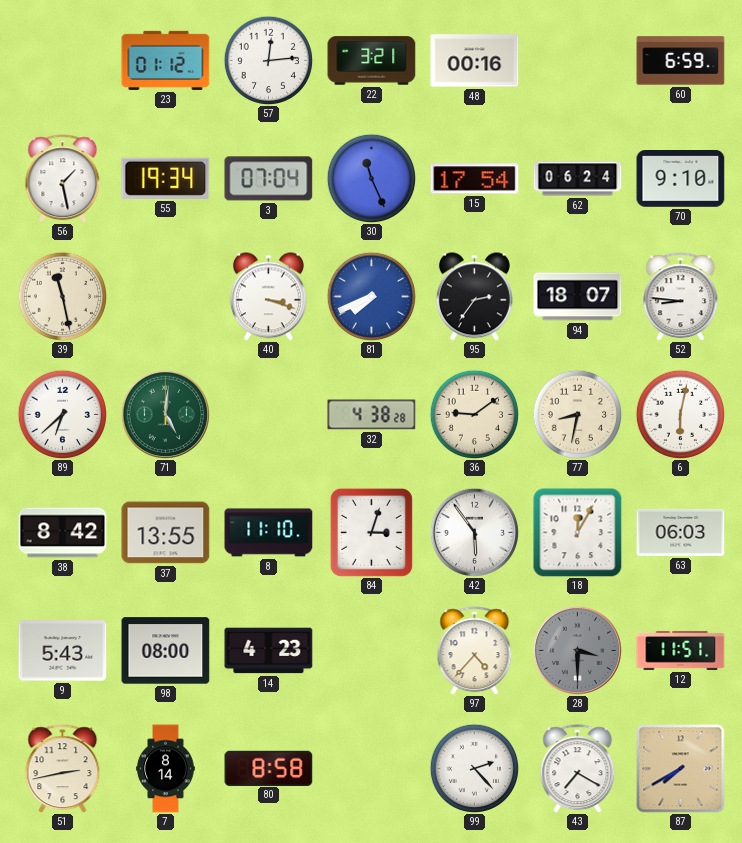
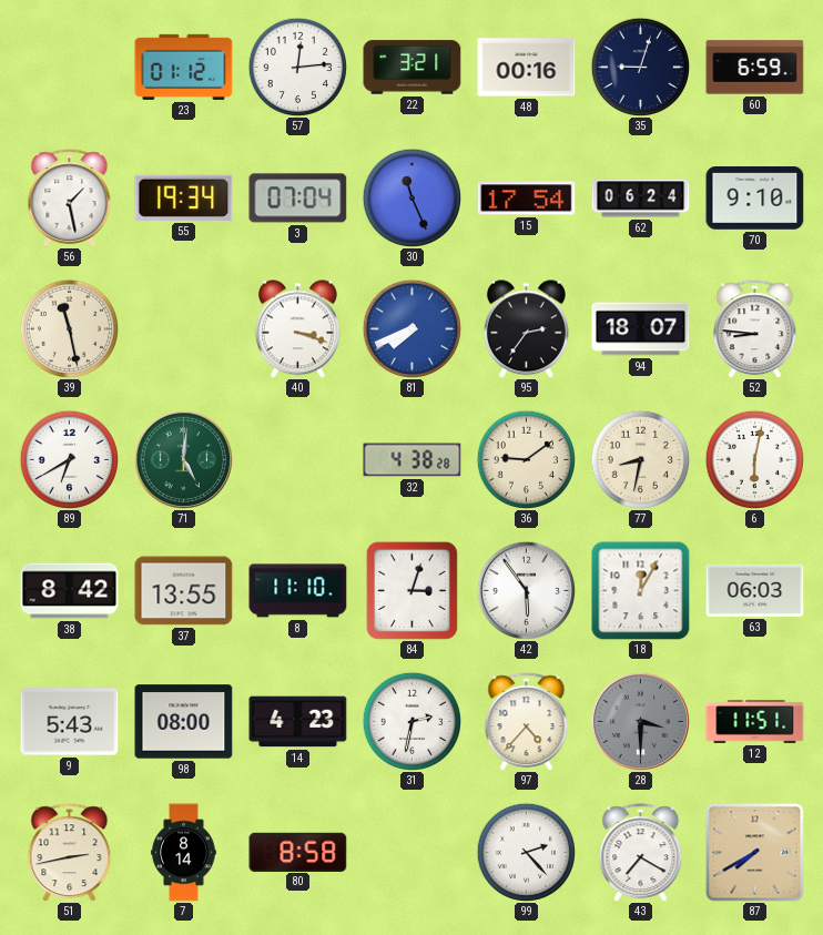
35: none -> 9:03
89: 6:38 -> 6:40
31: none -> 2:32
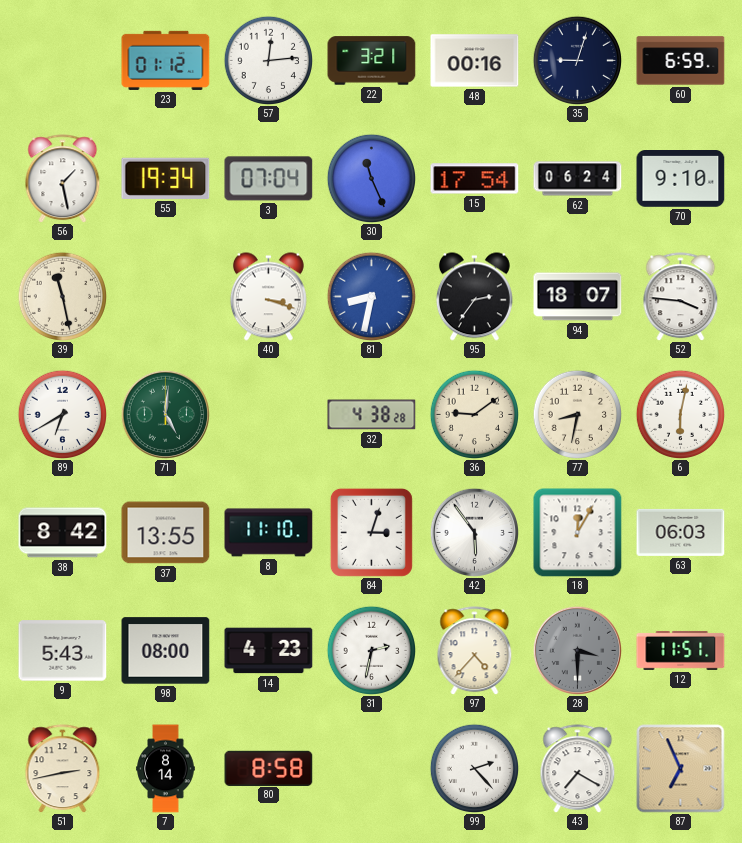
81: 7:41 -> 8:32
52: 8:46 -> 3:46
87: 7:40 -> 6:56
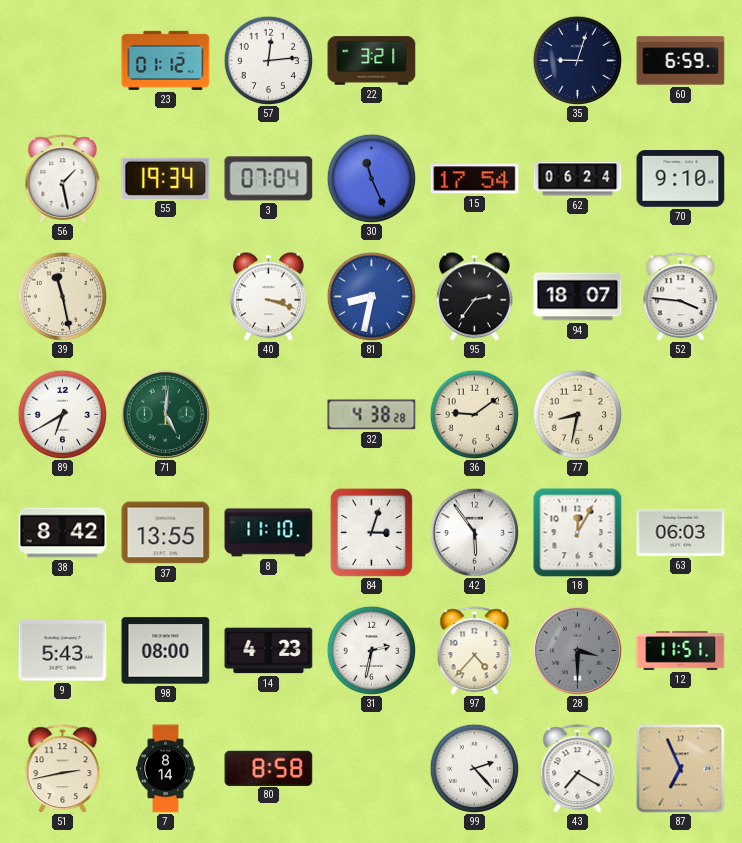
48: 00:16 -> none
6: 6:02 -> none
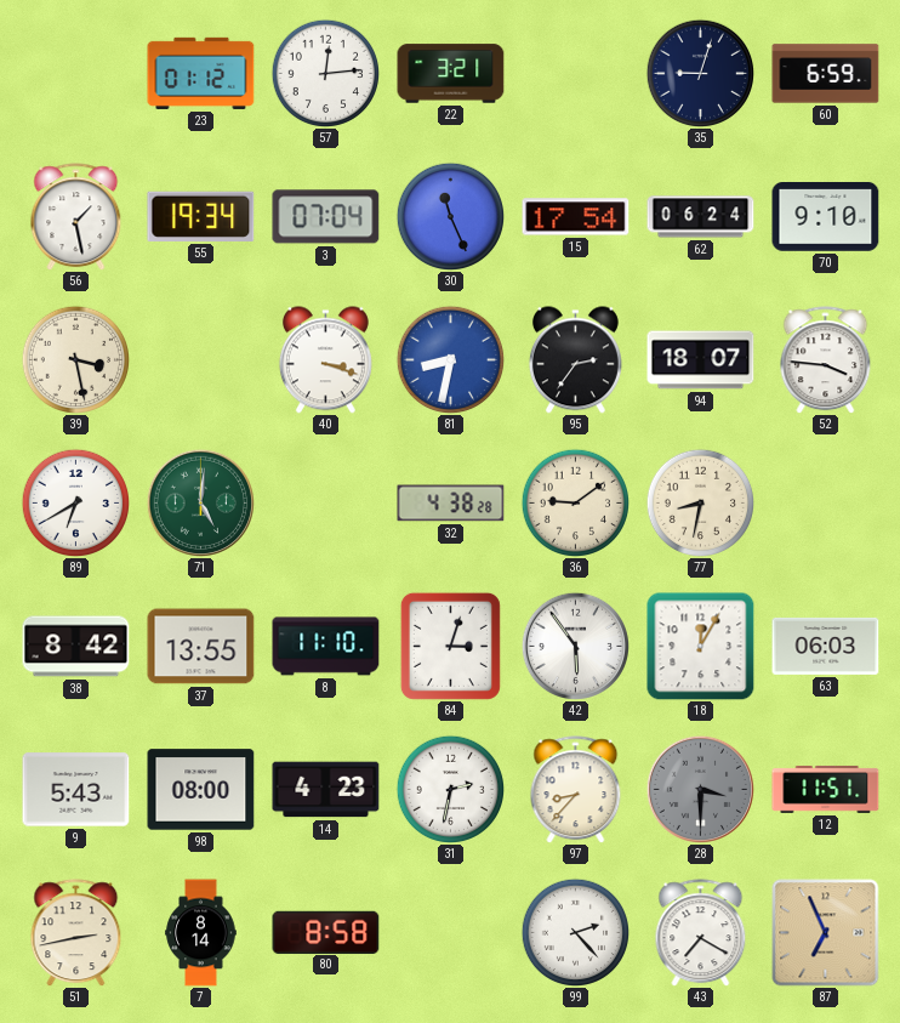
39: 11:28 -> 3:28
97: 4:37 -> 8:37
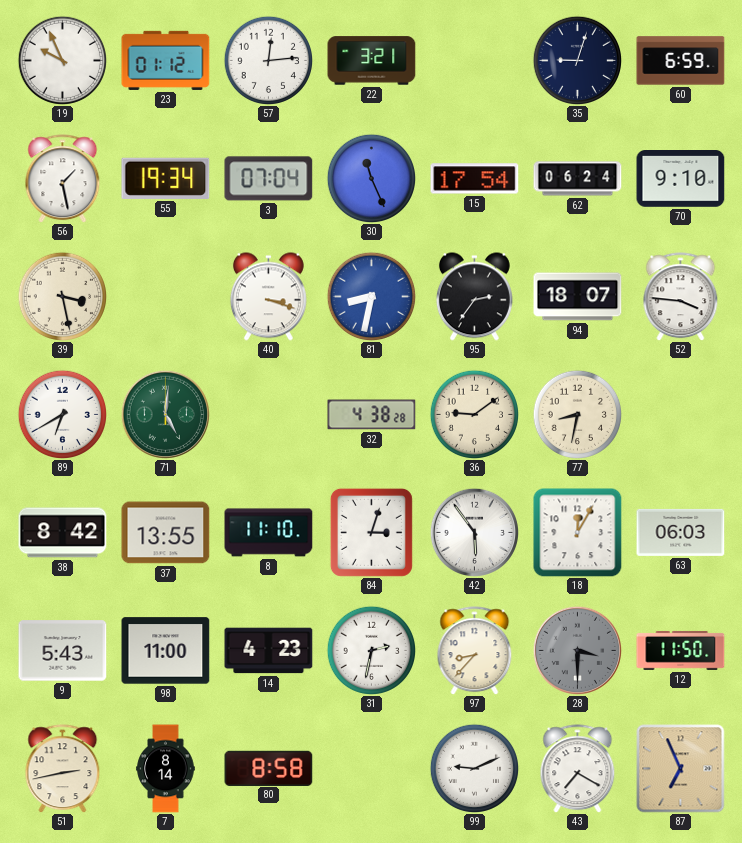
19: none -> 9:56
98: 08:00 -> 11:00
12: 11:51 -> 11:50
99: 2:23 -> 9:11
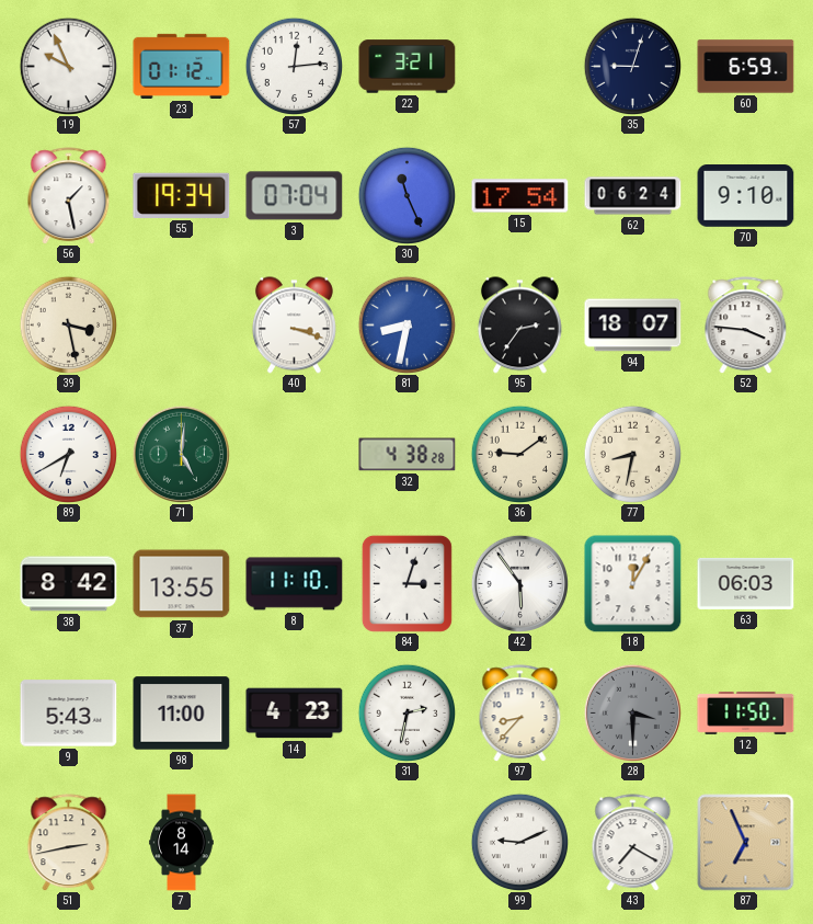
80: 8:58 -> none
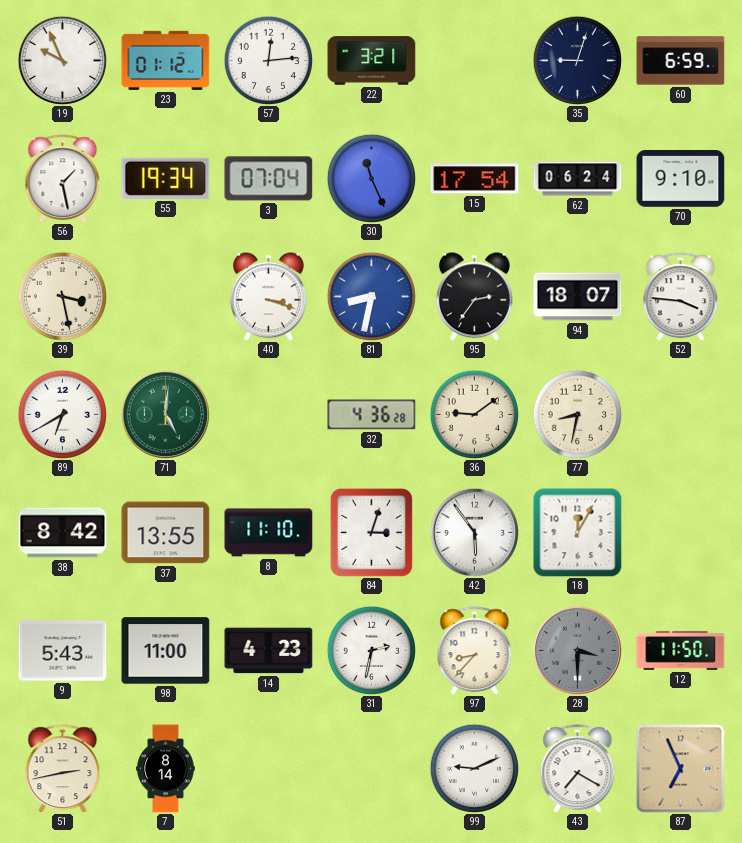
32: 4:38 -> 4:36
63: 06:03 -> none
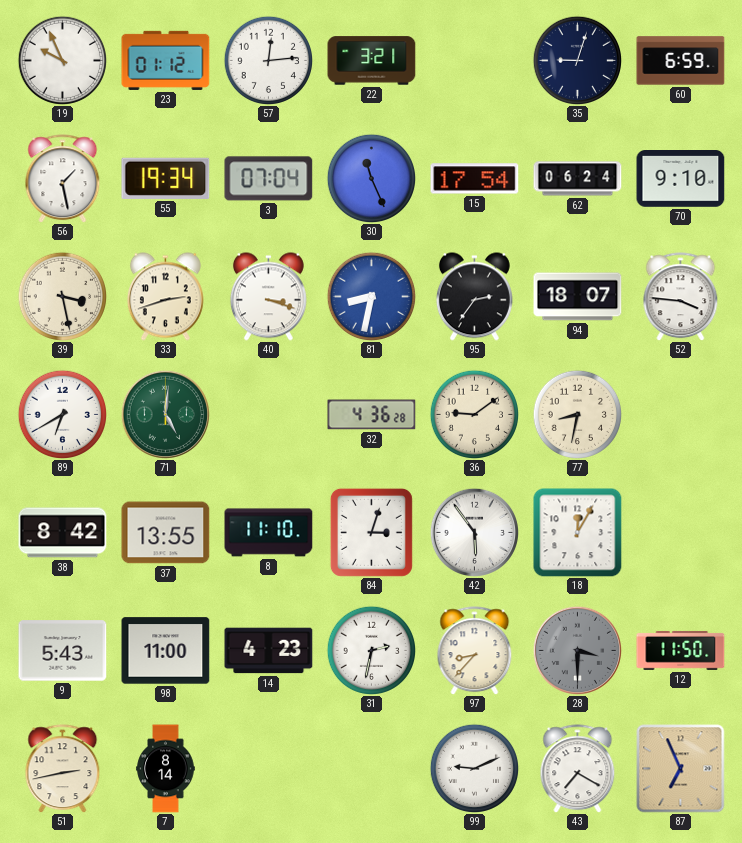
33: none -> 2:42
